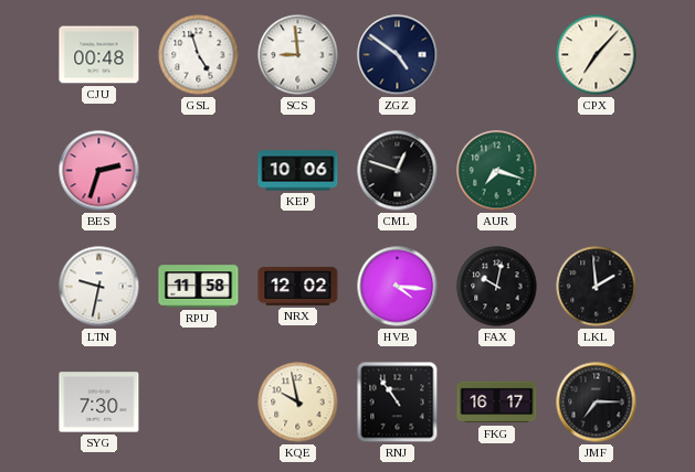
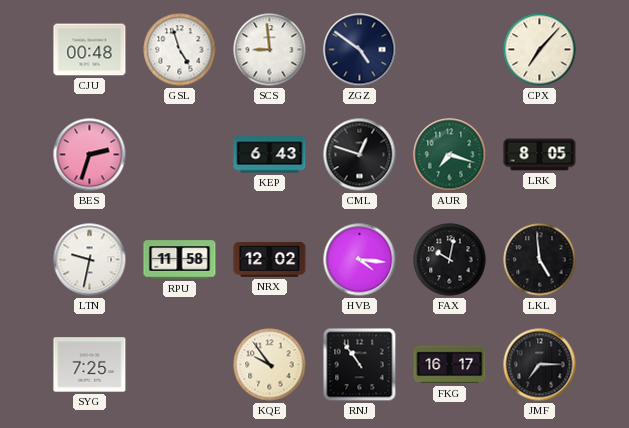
KEP: 10:06 -> 6:43
LRK: none -> 8:05
LKL: 1:59 -> 4:59
SYG: 7:30 -> 7:25
KQE: 9:58 -> 9:54
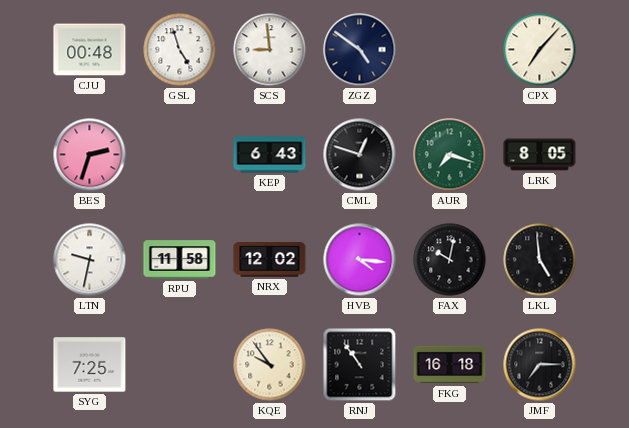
FKG: 16:17 -> 16:18
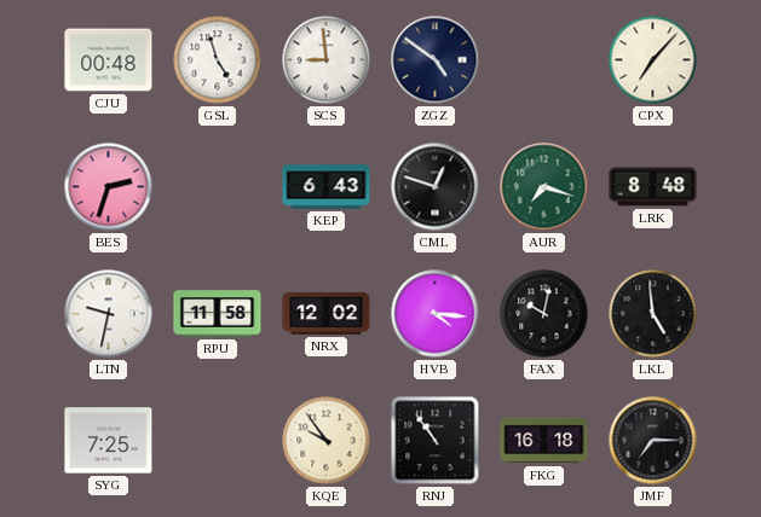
LRK: 8:05 -> 8:48
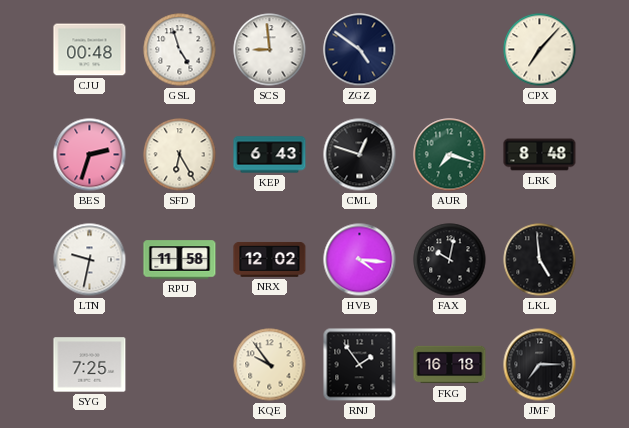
SFD: none -> 6:25
RNJ: 10:54 -> 1:54
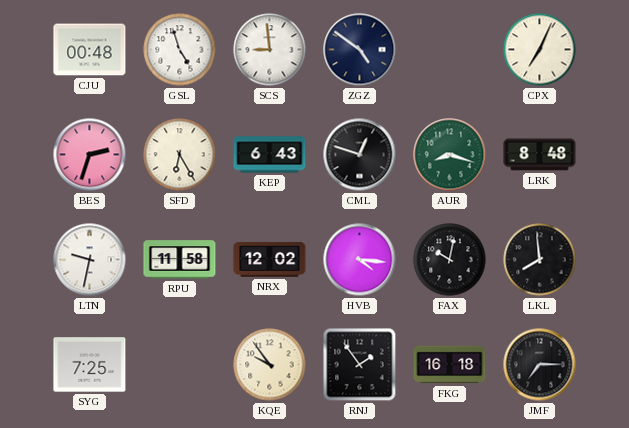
CPX: 7:07 -> 7:04
AUR: 7:18 -> 8:18
LKL: 4:59 -> 7:59
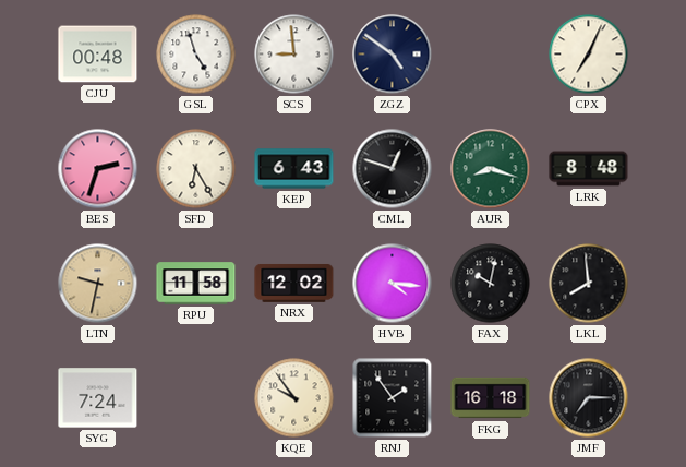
LTN dial: white -> champagne
SYG: 7:25 -> 7:24
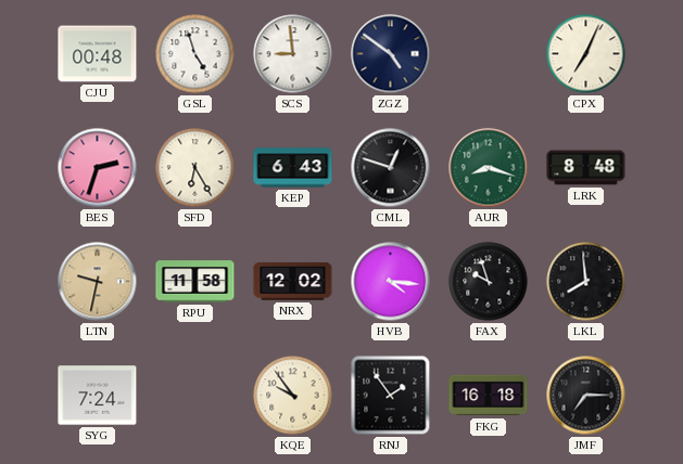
FAX: 10:02 -> 9:57
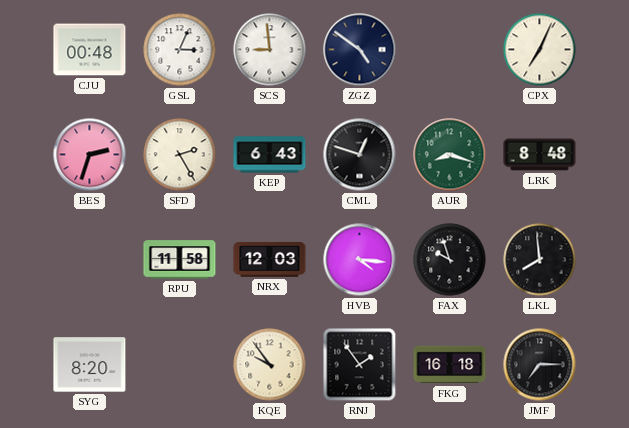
GSL: 4:57 -> 3:04
SFD: 6:25 -> 2:25
LTN: 9:32 -> none
NRX: 12:02 -> 12:03
SYG: 7:24 -> 8:20
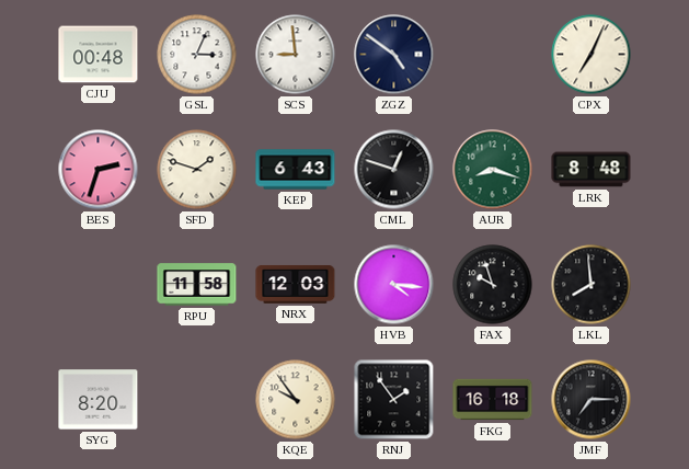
SFD: 2:25 -> 1:48
